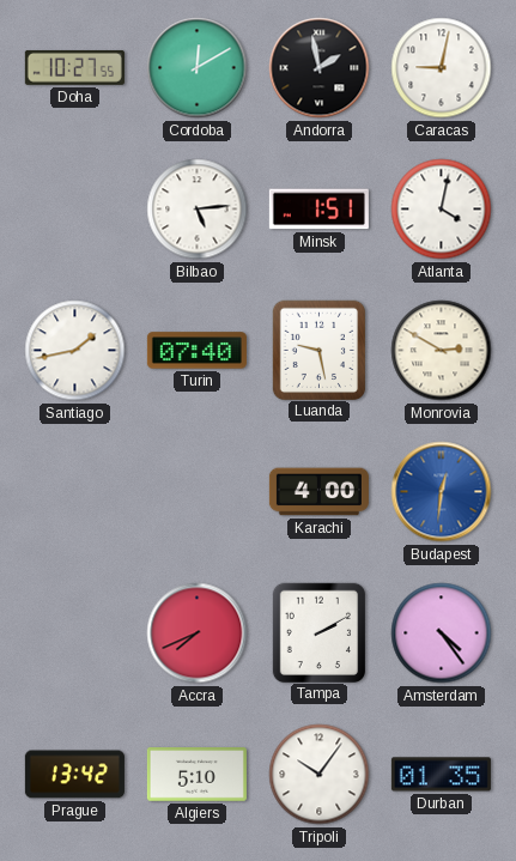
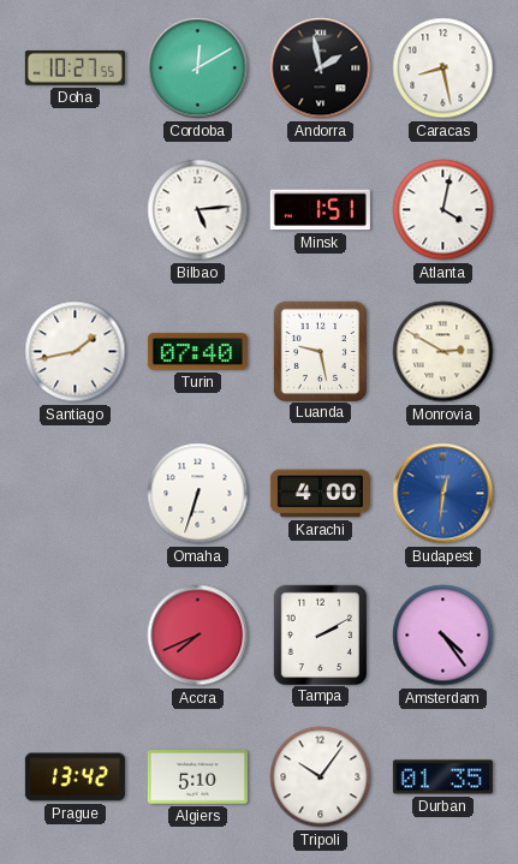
Caracas: 9:02 -> 8:28
Omaha: none -> 6:33
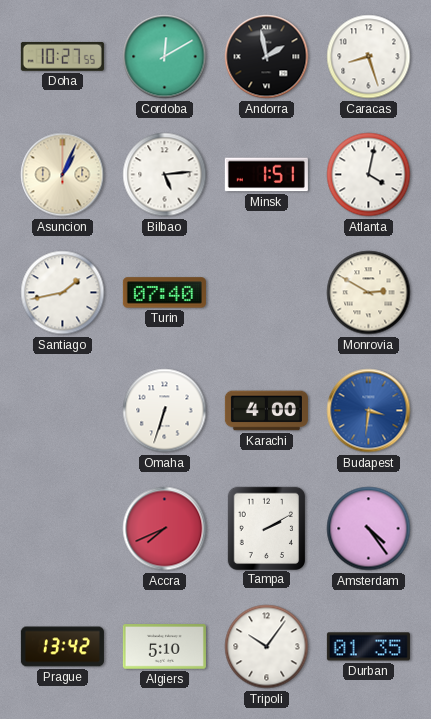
Caracas: 8:28 -> 8:27
Asuncion: none -> 1:04
Luanda: 9:28 -> none
Budapest: 12:31 -> 3:31
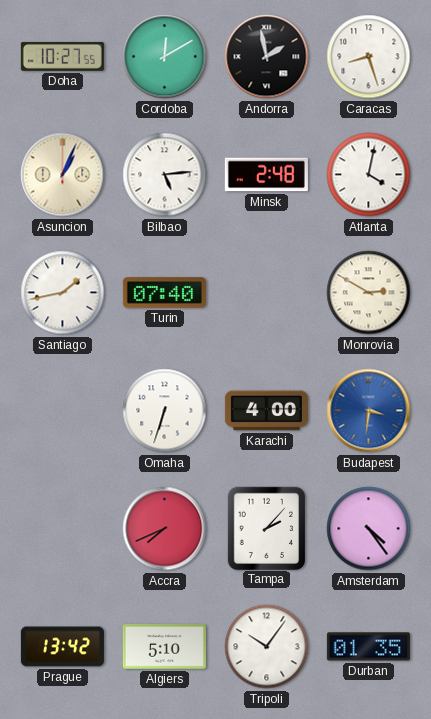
Minsk: 1:51 -> 2:48
Tampa: 2:10 -> 2:07
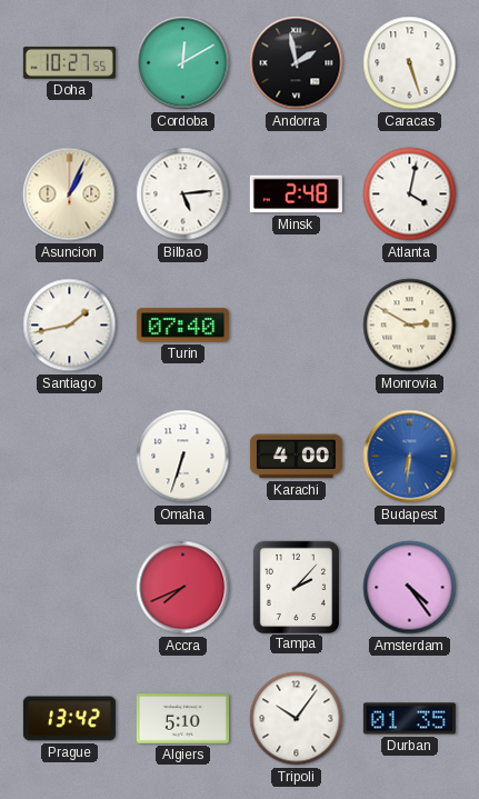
Caracas: 8:27 -> 5:27
Budapest: 3:31 -> 6:31
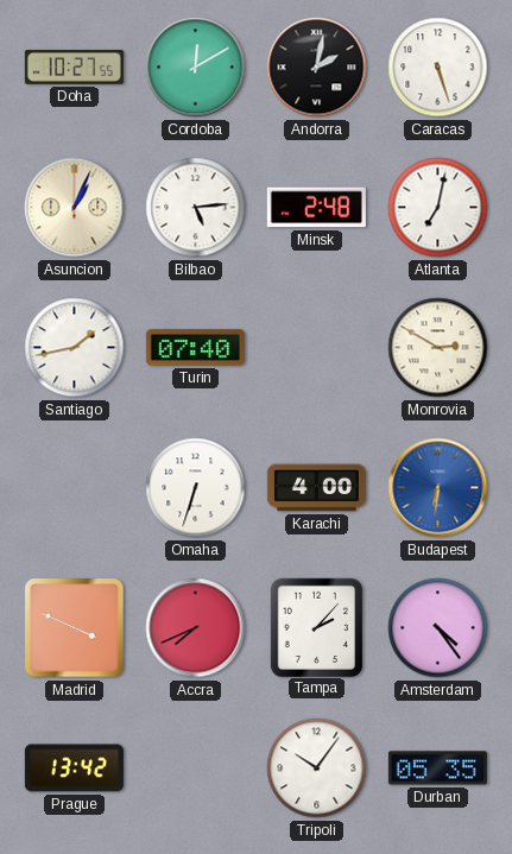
Andorra: 1:58 -> 2:02
Atlanta: 4:02 -> 7:02
Madrid: none -> 3:49
Algiers: 5:10 -> none
Durban: 01:35 -> 05:35
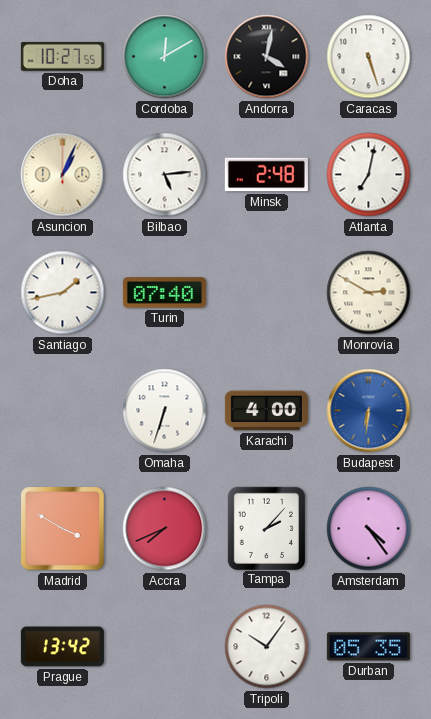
Andorra: 2:02 -> 4:02
Madrid: 3:49 -> 3:50
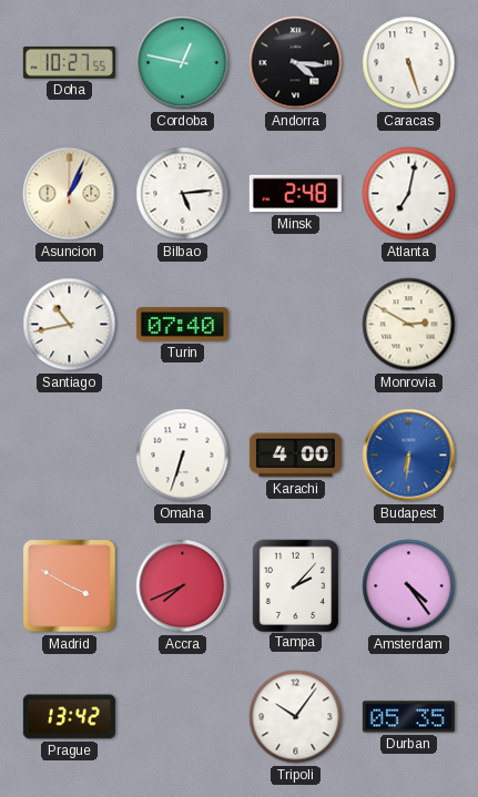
Cordoba: 12:10 -> 12:47
Andorra: 4:02 -> 4:16
Santiago: 1:43 -> 10:43
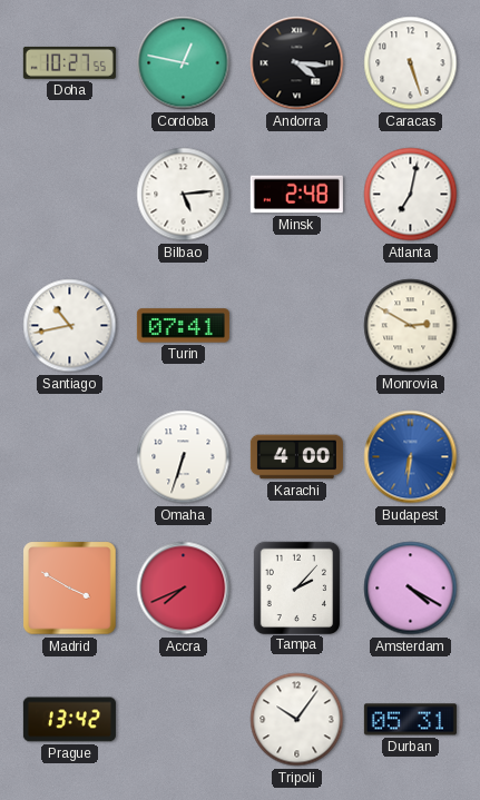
Asuncion: 1:04 -> none
Turin: 07:40 -> 07:41
Amsterdam: 4:24 -> 4:20
Durban: 05:35 -> 05:31
